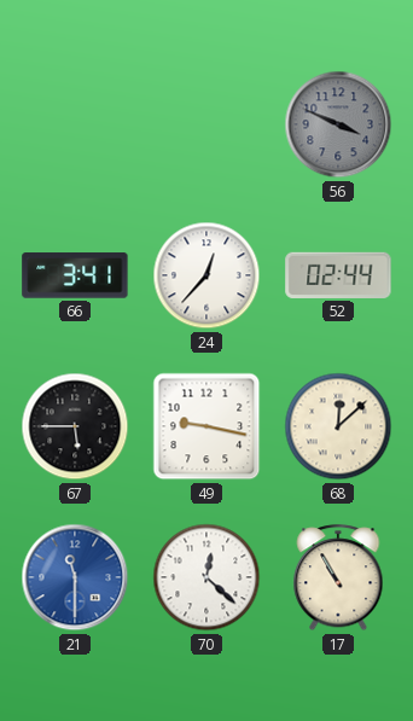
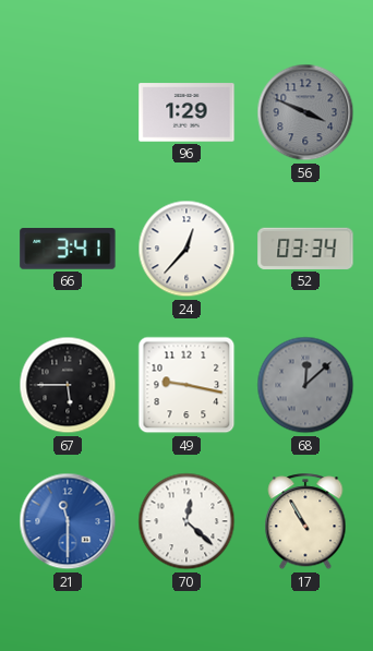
96: none -> 1:29
52: 02:44 -> 03:34
68 dial: cream -> grey
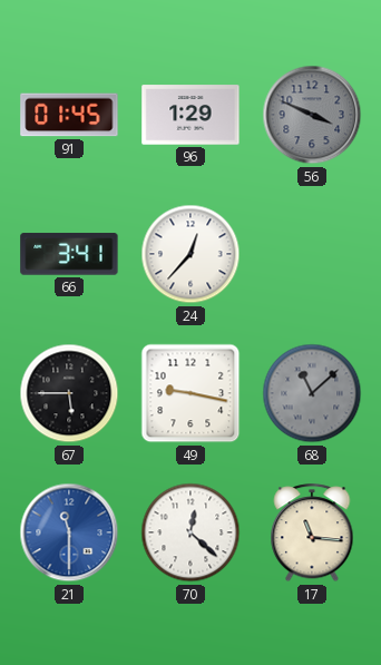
91: none -> 01:45
52: 03:34 -> none
68: 12:08 -> 11:08
17: 10:55 -> 11:16
